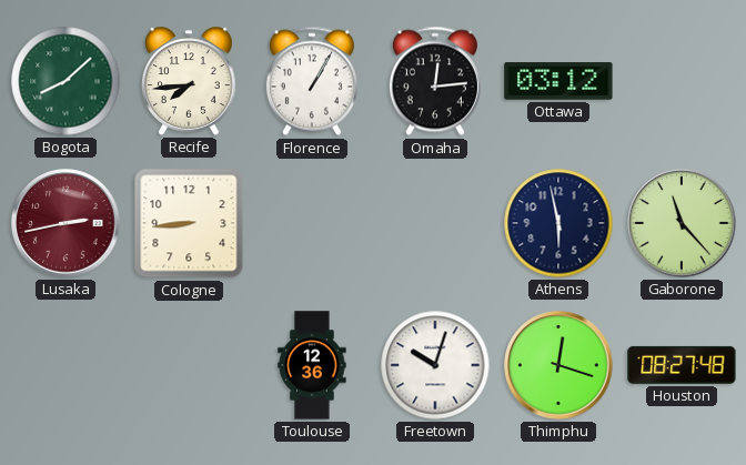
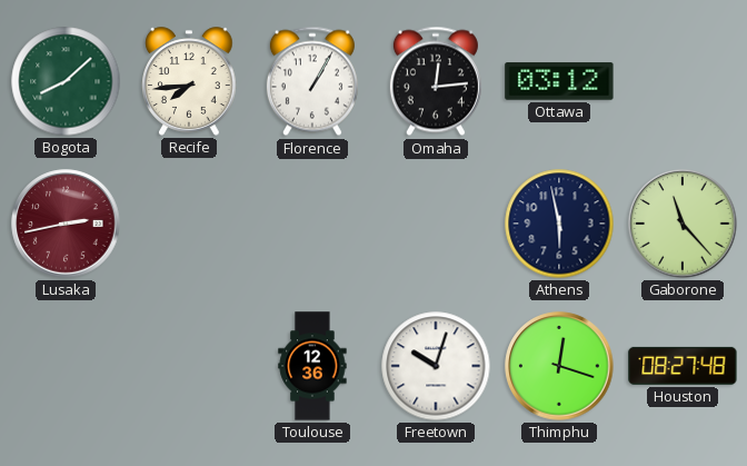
Cologne: 8:44 -> none
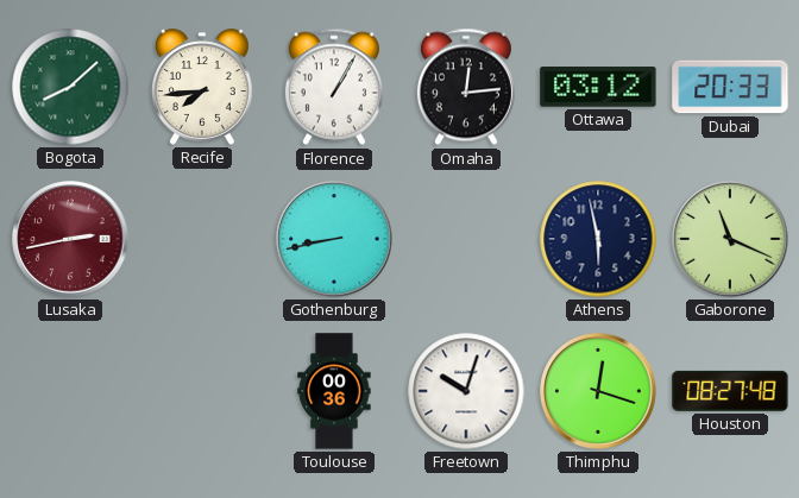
Dubai: none -> 20:33
Gothenburg: none -> 8:43
Gaborone: 11:23 -> 11:19
Toulouse: 12:36 -> 00:36
